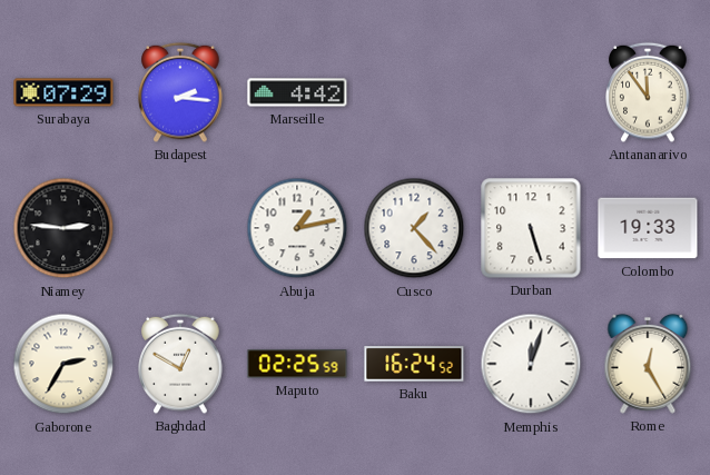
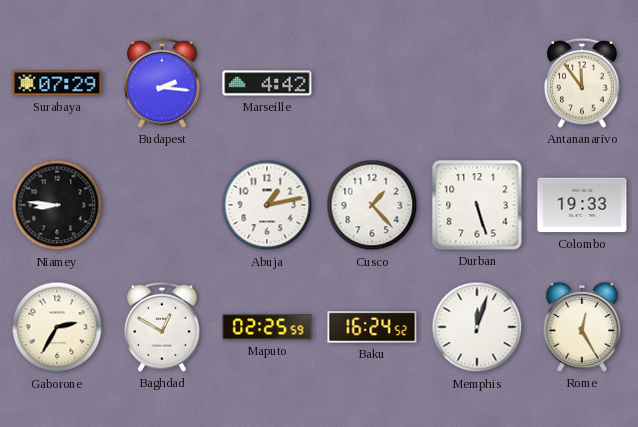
Niamey: 2:46 -> 8:46
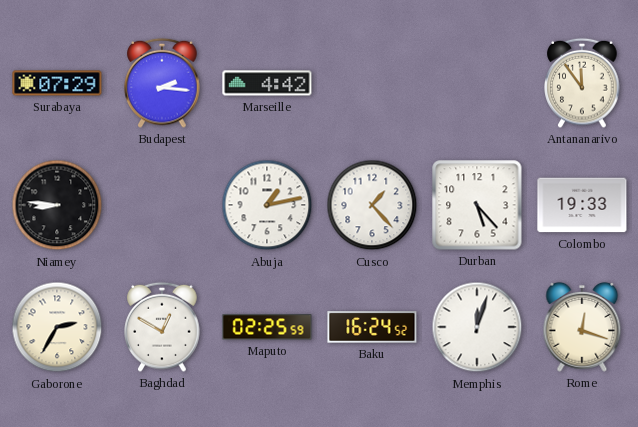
Durban: 5:27 -> 5:23
Rome: 12:25 -> 12:18
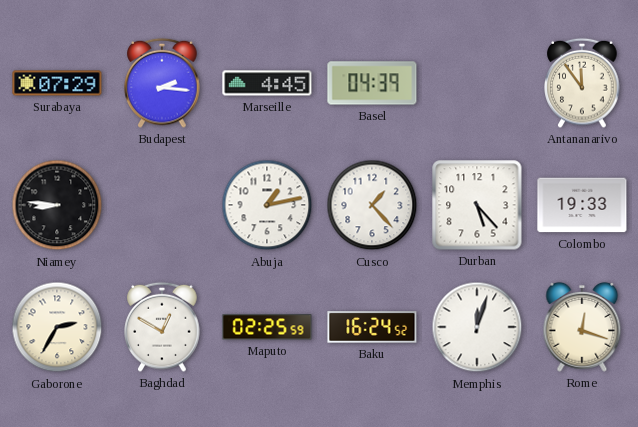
Marseille: 4:42 -> 4:45
Basel: none -> 04:39
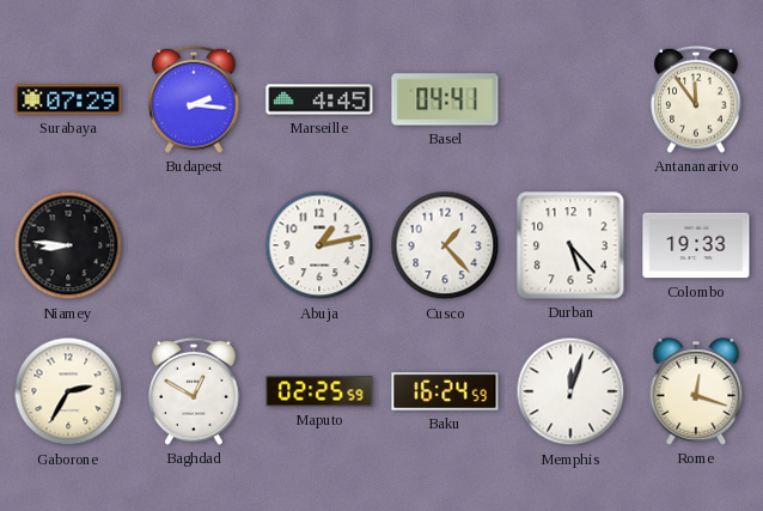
Basel: 04:39 -> 04:41
Baku: 16:24:52 -> 16:24:59
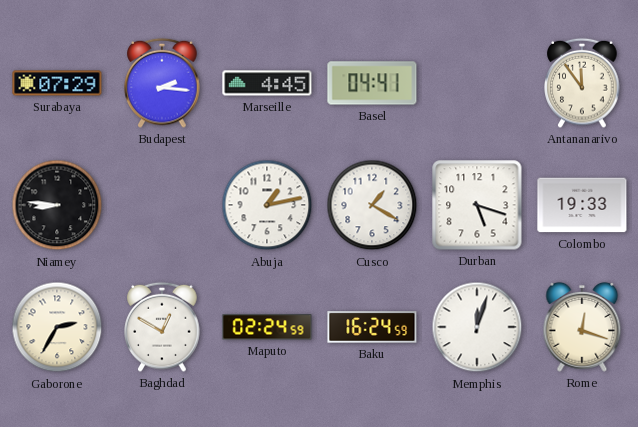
Cusco: 1:23 -> 1:20
Durban: 5:23 -> 5:18
Maputo: 02:25 -> 02:24
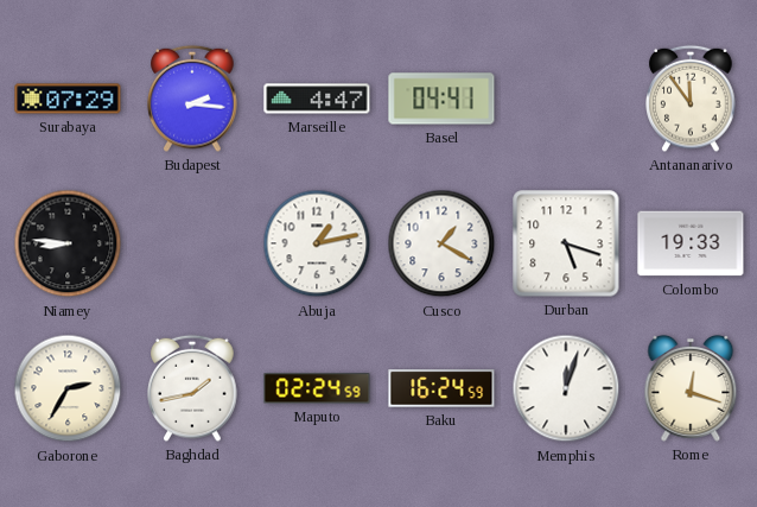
Marseille: 4:45 -> 4:47
Baghdad: 12:50 -> 1:43
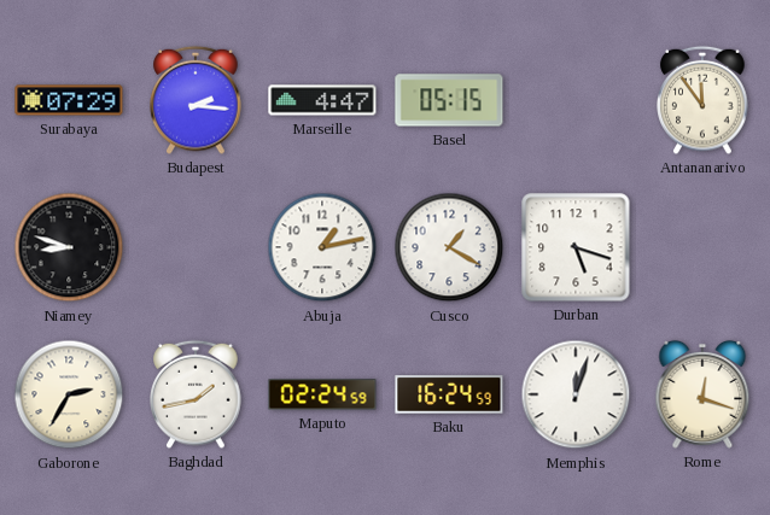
Basel: 04:41 -> 05:15
Niamey: 8:46 -> 8:48
Colombo: 19:33 -> none
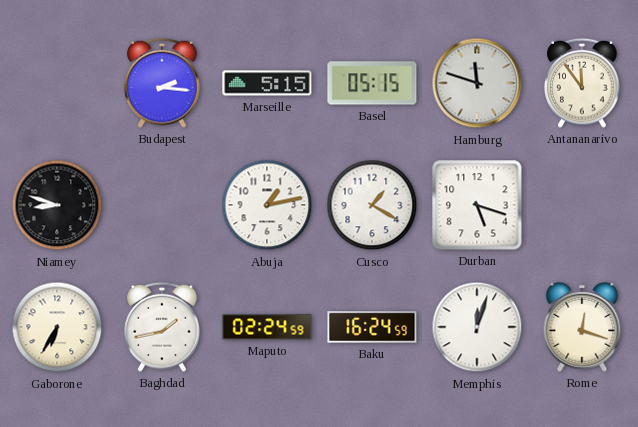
Surabaya: 07:29 -> none
Marseille: 4:47 -> 5:15
Hamburg: none -> 11:48
Gaborone: 2:35 -> 6:35
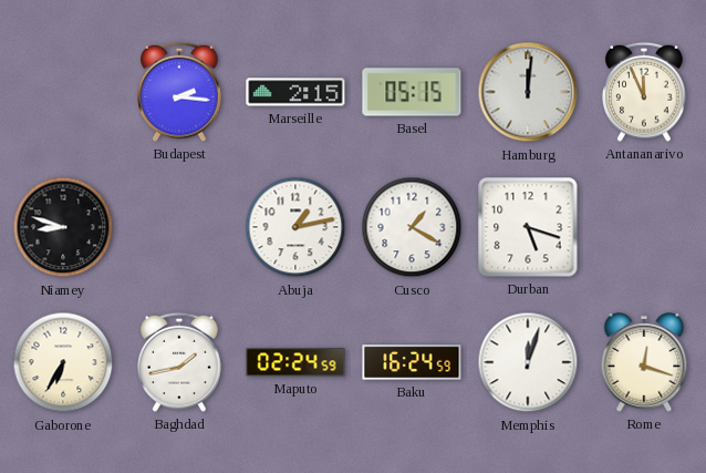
Marseille: 5:15 -> 2:15
Hamburg: 11:48 -> 12:01
Antananarivo: 11:54 -> 11:56
